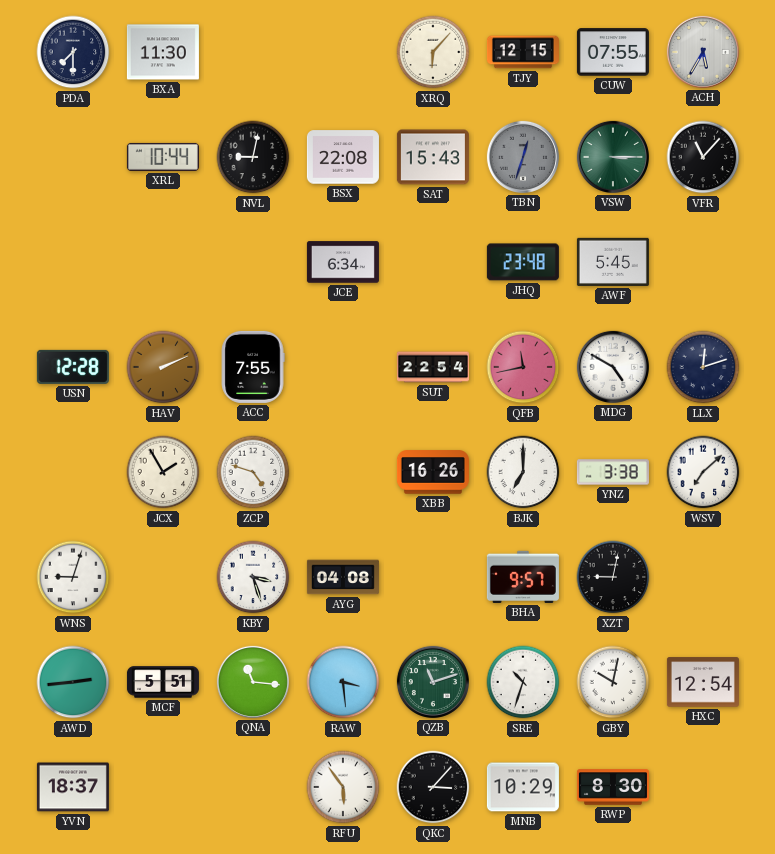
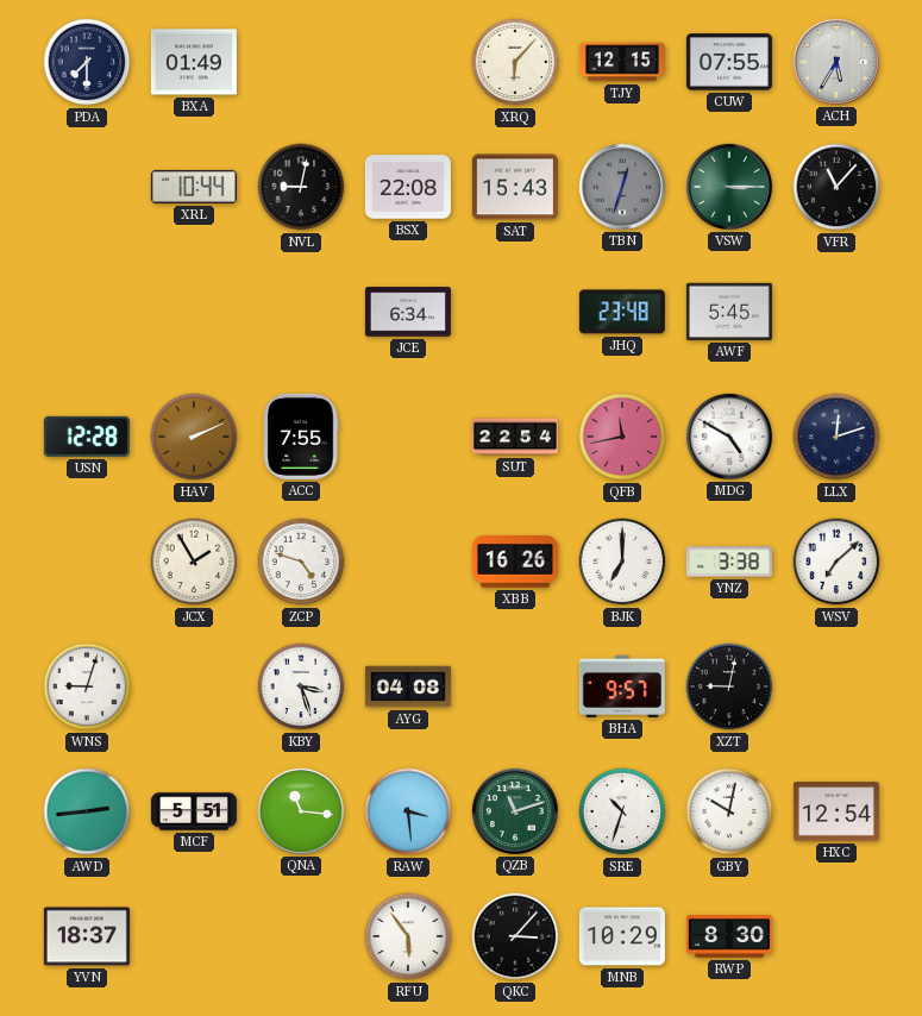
BXA: 11:30 -> 01:49
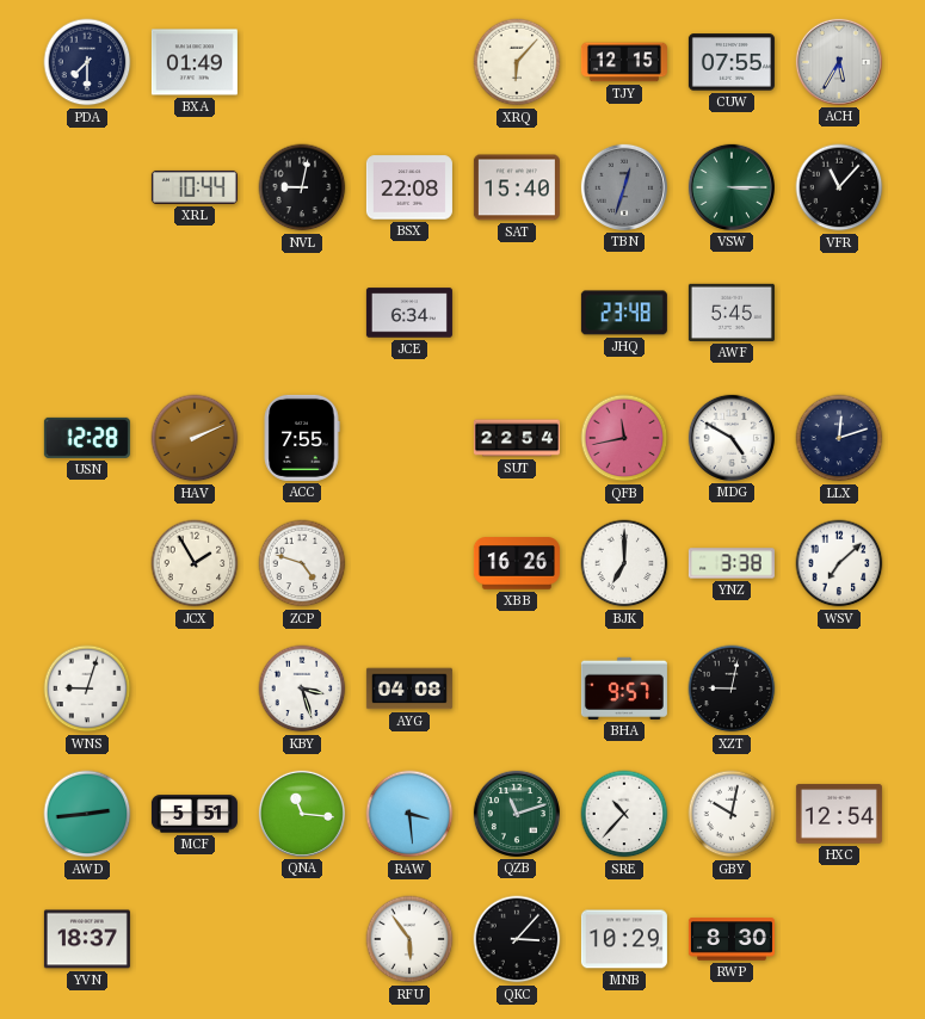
SAT: 15:43 -> 15:40
SRE: 10:33 -> 10:37
